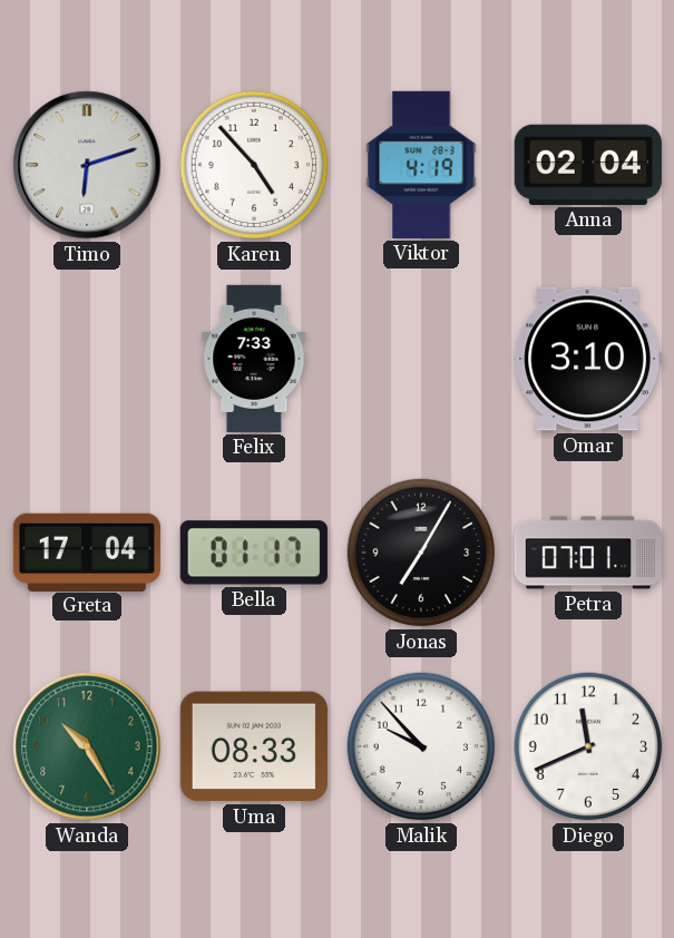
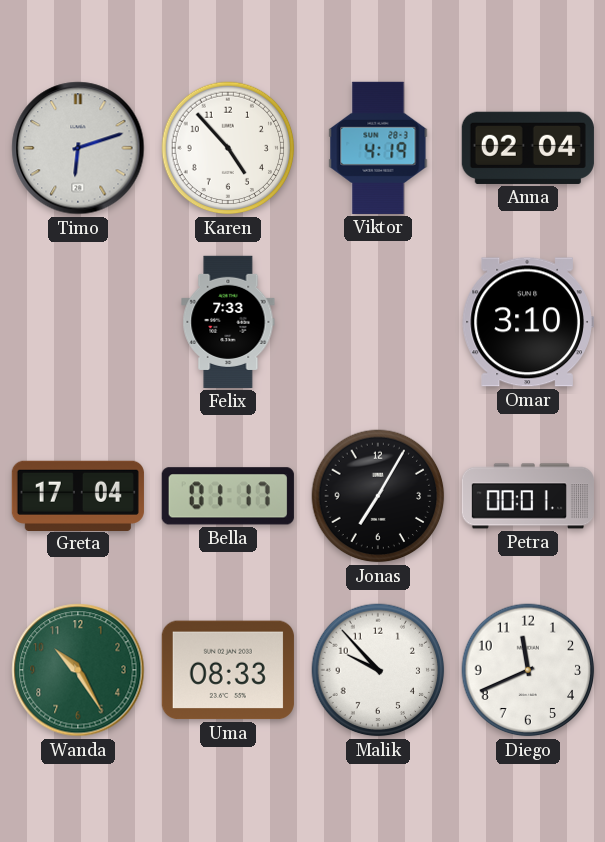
Petra: 07:01 -> 00:01
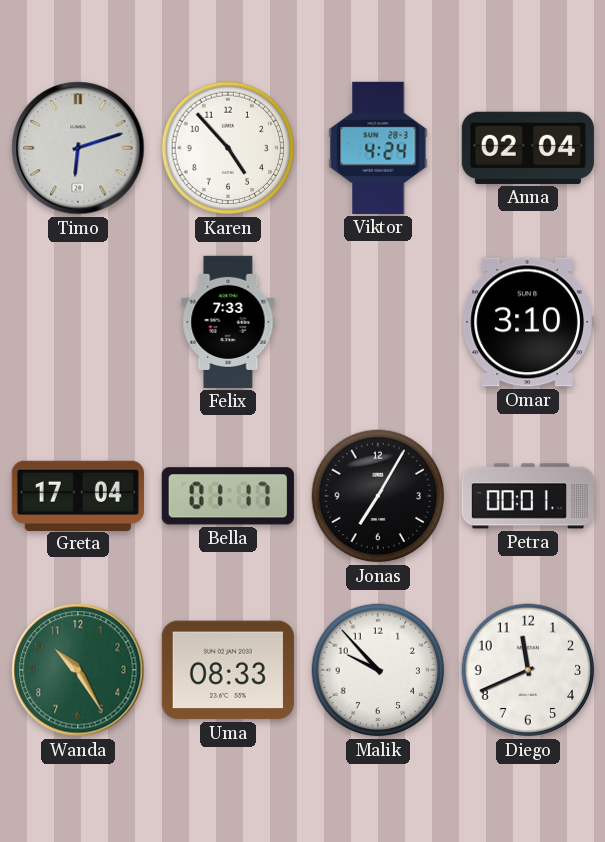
Viktor: 4:19 -> 4:24
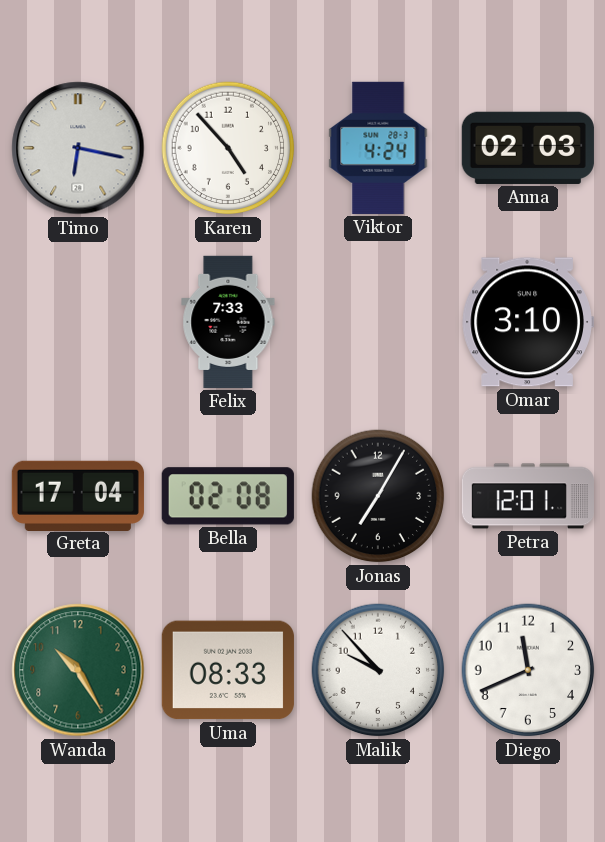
Timo: 6:12 -> 6:17
Anna: 02:04 -> 02:03
Bella: 01:17 -> 02:08
Petra: 00:01 -> 12:01
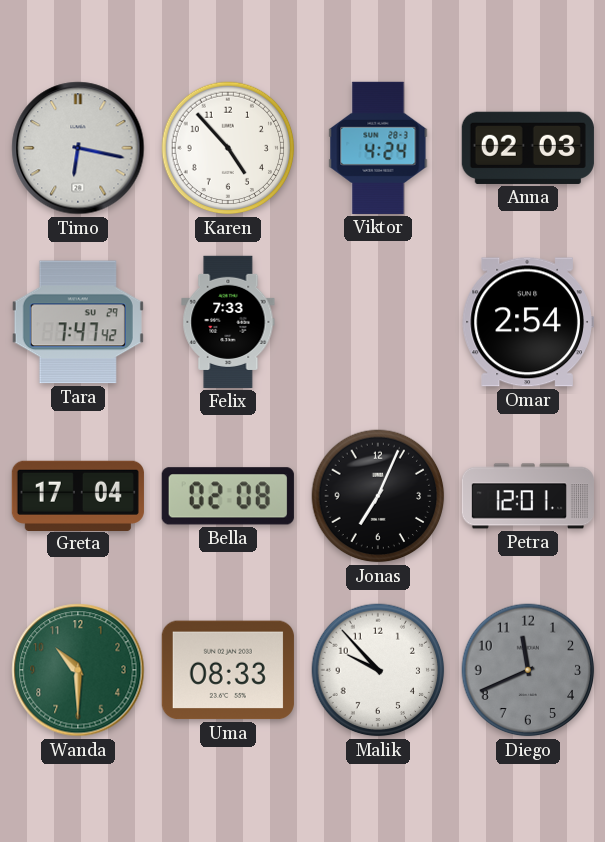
Tara: none -> 7:47
Omar: 3:10 -> 2:54
Jonas: 7:05 -> 7:04
Wanda: 10:25 -> 10:30
Diego dial: white -> grey
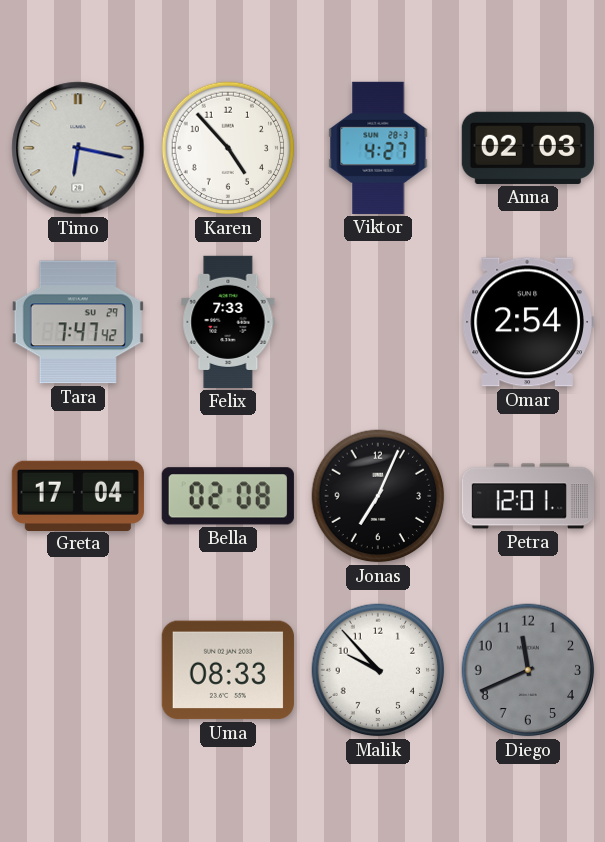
Viktor: 4:24 -> 4:27
Wanda: 10:30 -> none
